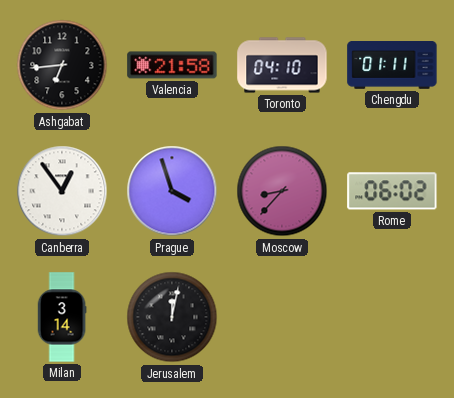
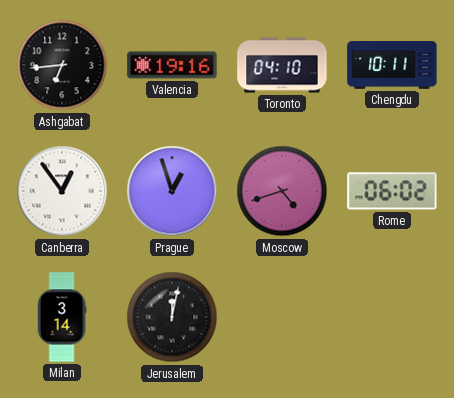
Valencia: 21:58 -> 19:16
Chengdu: 01:11 -> 10:11
Prague: 3:57 -> 12:57
Moscow: 8:37 -> 4:42
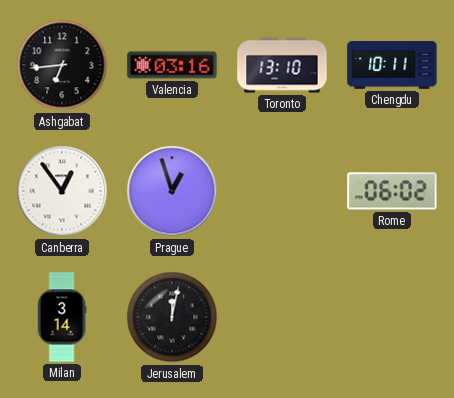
Valencia: 19:16 -> 03:16
Toronto: 04:10 -> 13:10
Moscow: 4:42 -> none
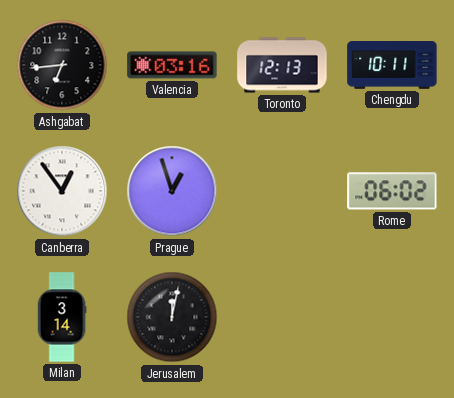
Toronto: 13:10 -> 12:13
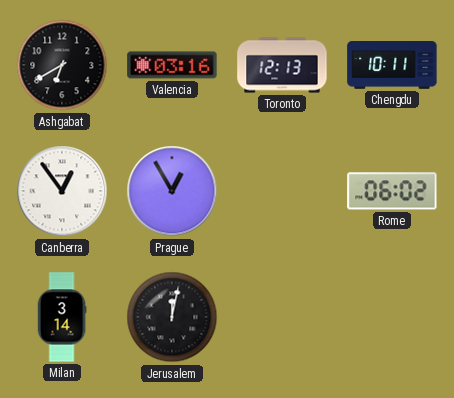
Ashgabat: 6:44 -> 6:40
Prague: 12:57 -> 12:55
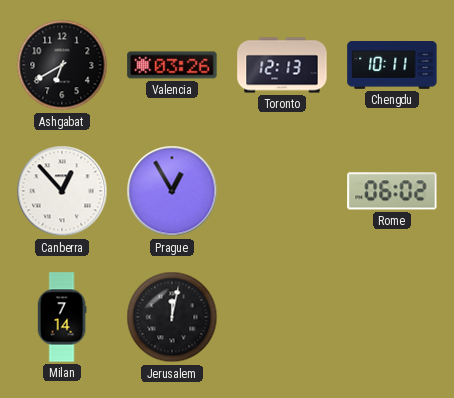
Valencia: 03:16 -> 03:26
Canberra: 12:54 -> 12:53
Milan: 3:14 -> 7:14
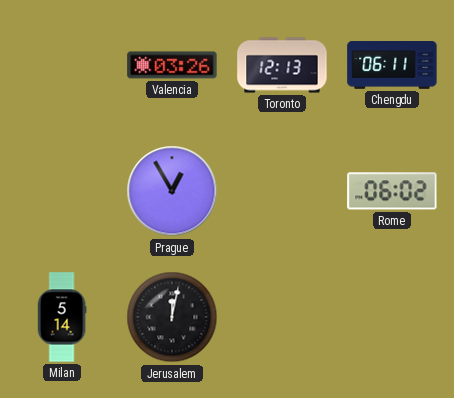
Ashgabat: 6:40 -> none
Chengdu: 10:11 -> 06:11
Canberra: 12:53 -> none
Milan: 7:14 -> 5:14
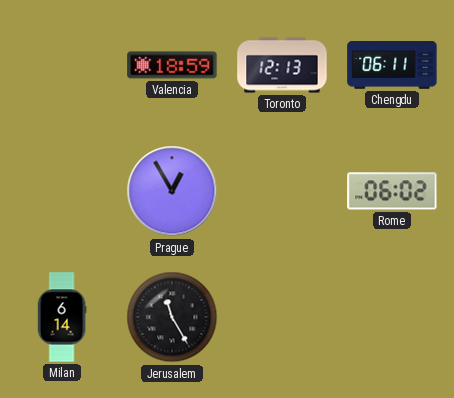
Valencia: 03:26 -> 18:59
Milan: 5:14 -> 6:14
Jerusalem: 12:02 -> 11:25
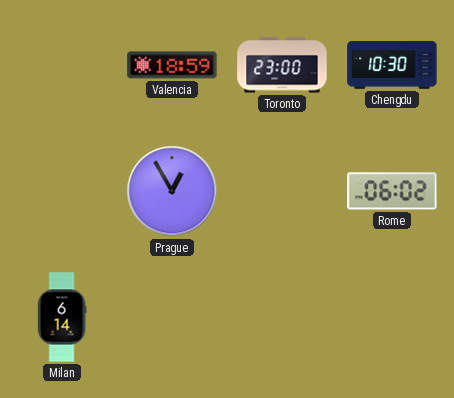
Toronto: 12:13 -> 23:00
Chengdu: 06:11 -> 10:30
Jerusalem: 11:25 -> none
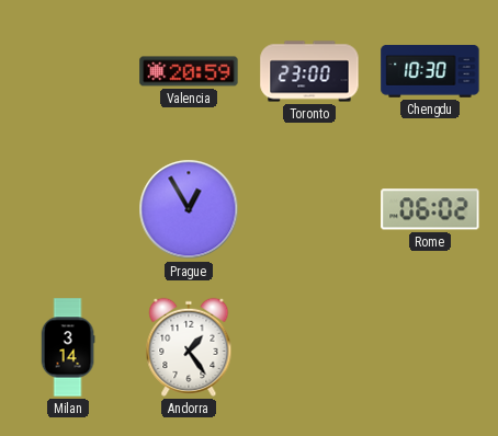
Valencia: 18:59 -> 20:59
Milan: 6:14 -> 3:14
Andorra: none -> 1:24
